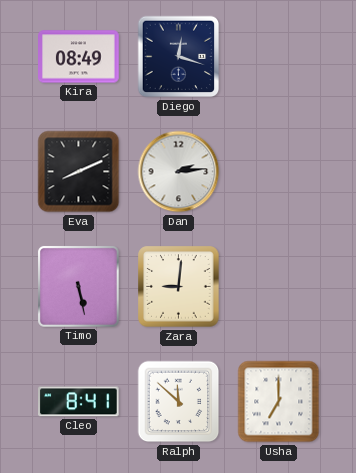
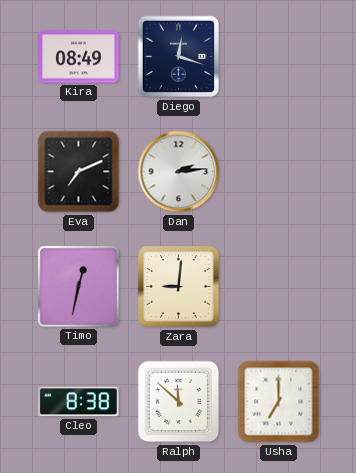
Eva: 8:11 -> 7:11
Timo: 5:28 -> 12:32
Cleo: 8:41 -> 8:38
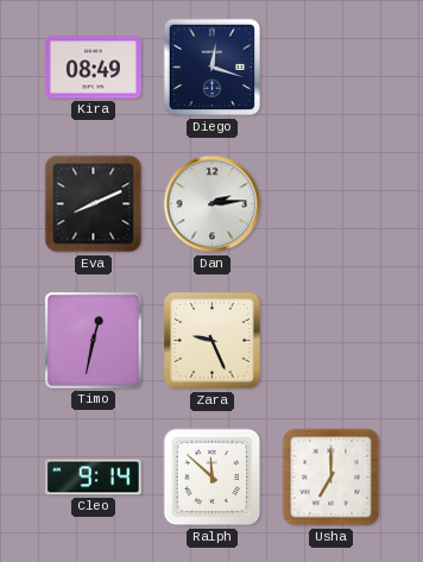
Eva: 7:11 -> 8:11
Zara: 9:01 -> 9:26
Cleo: 8:38 -> 9:14
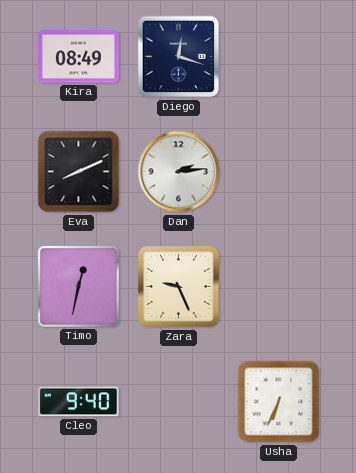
Cleo: 9:14 -> 9:40
Ralph: 11:52 -> none
Usha: 7:00 -> 6:34
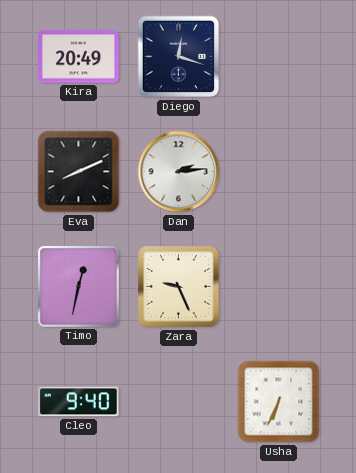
Kira: 08:49 -> 20:49
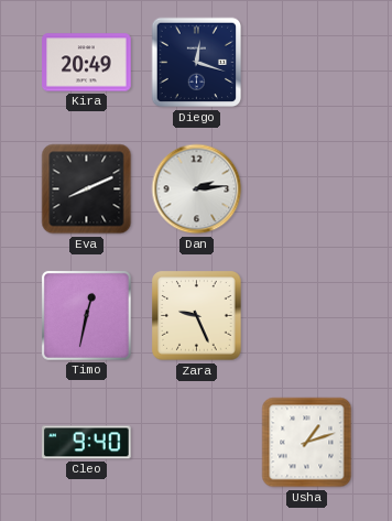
Usha: 6:34 -> 1:12
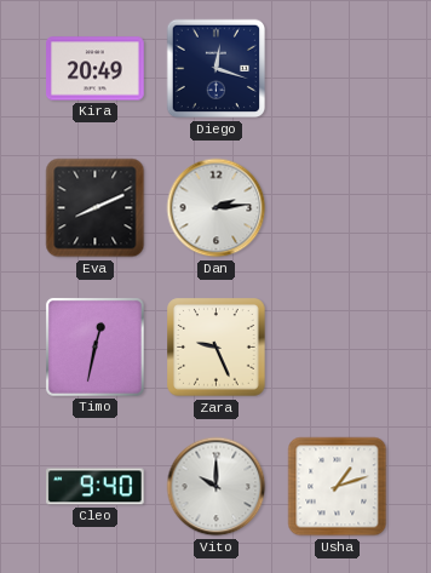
Vito: none -> 10:00
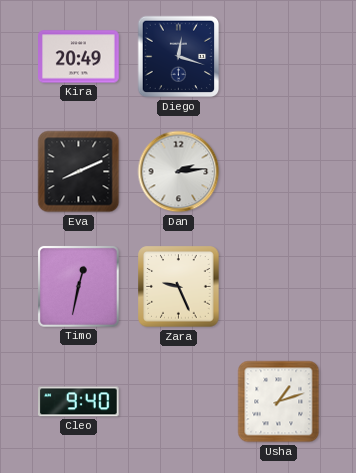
Vito: 10:00 -> none
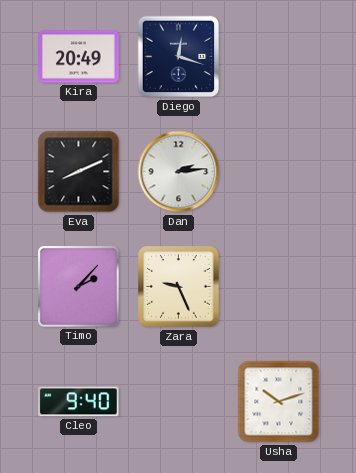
Timo: 12:32 -> 2:07
Usha: 1:12 -> 10:12
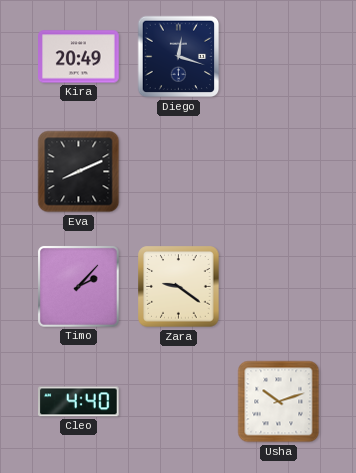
Dan: 2:14 -> none
Zara: 9:26 -> 9:21
Cleo: 9:40 -> 4:40
